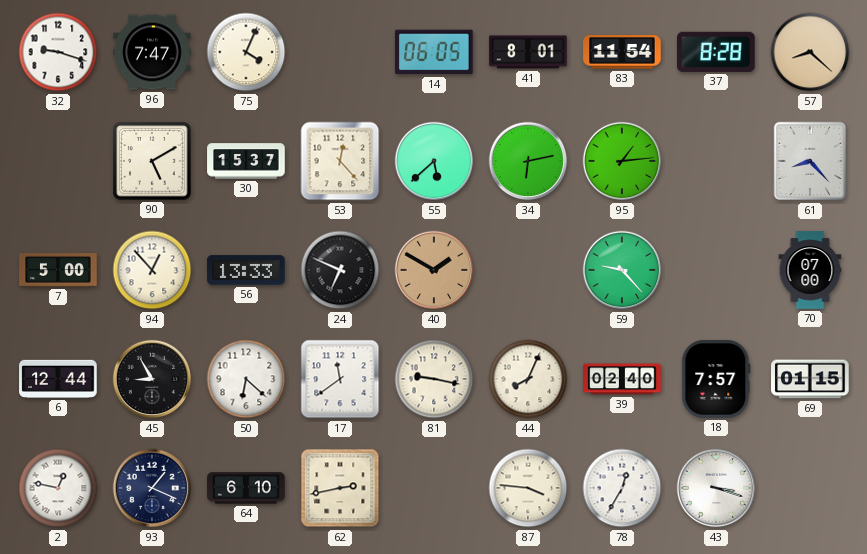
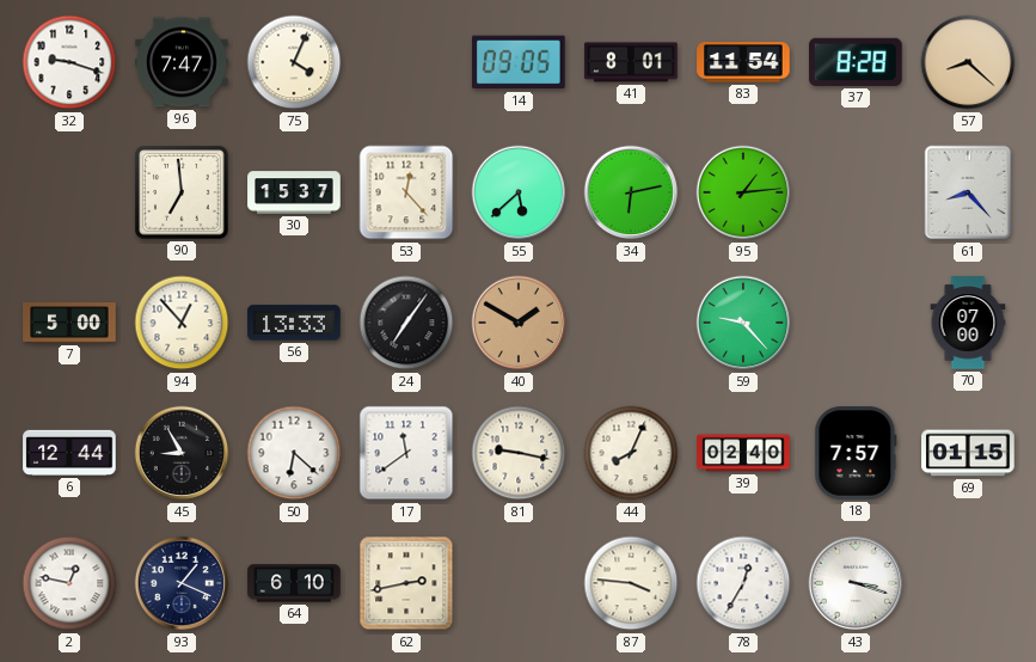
14: 06:05 -> 09:05
90: 5:10 -> 6:59
24: 6:49 -> 7:06
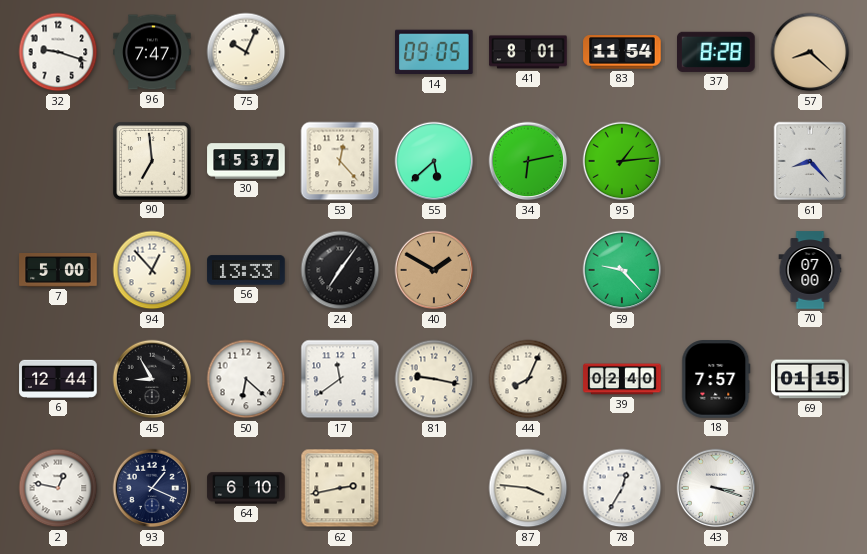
75: 4:04 -> 10:04
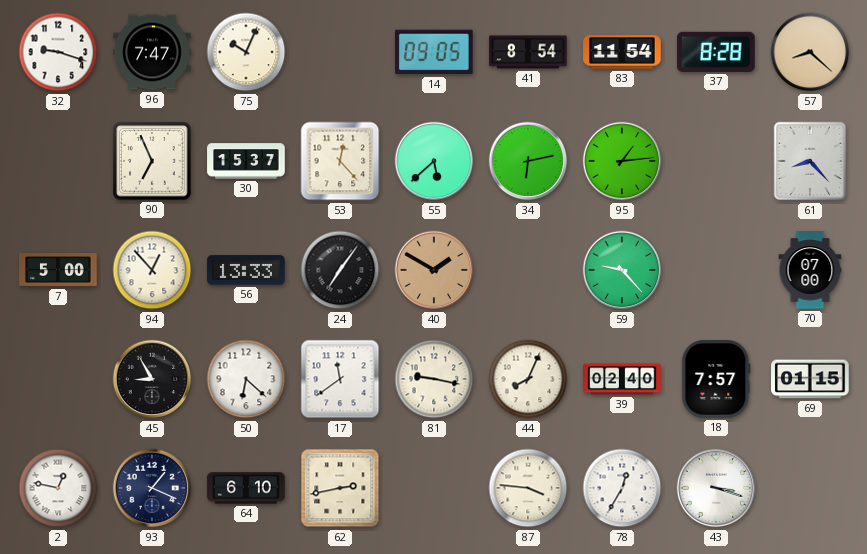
41: 8:01 -> 8:54
90: 6:59 -> 6:56
6: 12:44 -> none
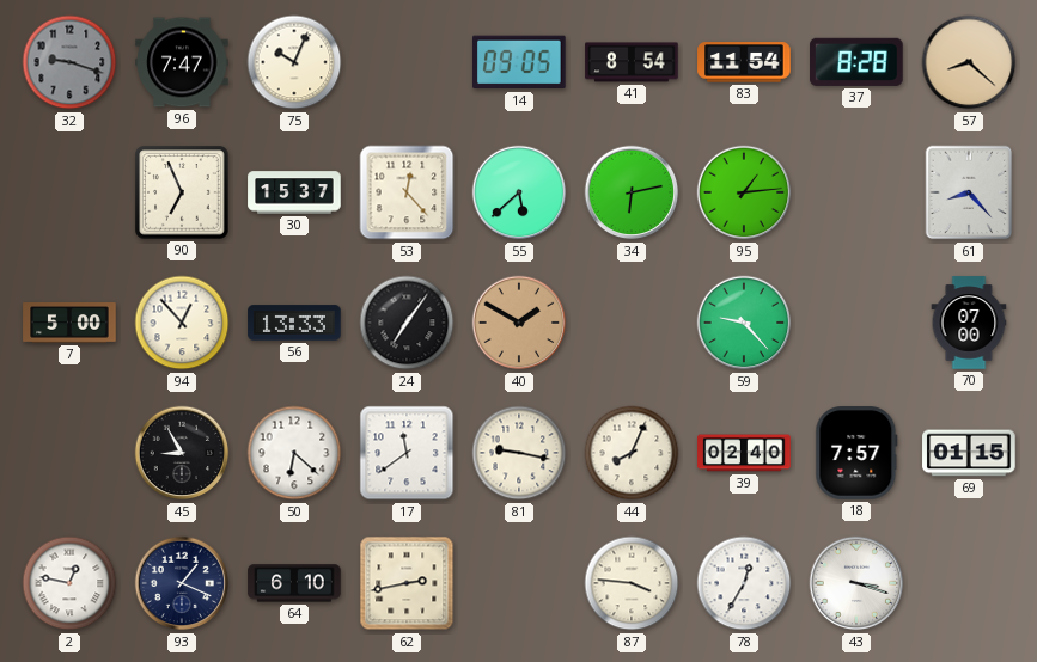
32 dial: white -> grey
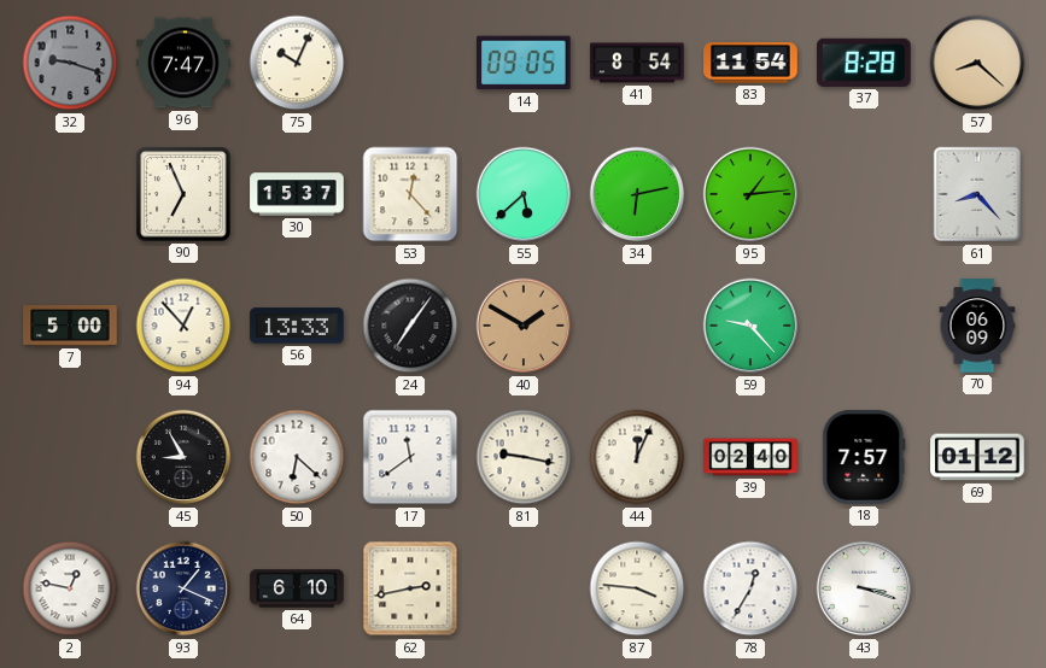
70: 07:00 -> 06:09
44: 8:04 -> 12:04
69: 01:15 -> 01:12
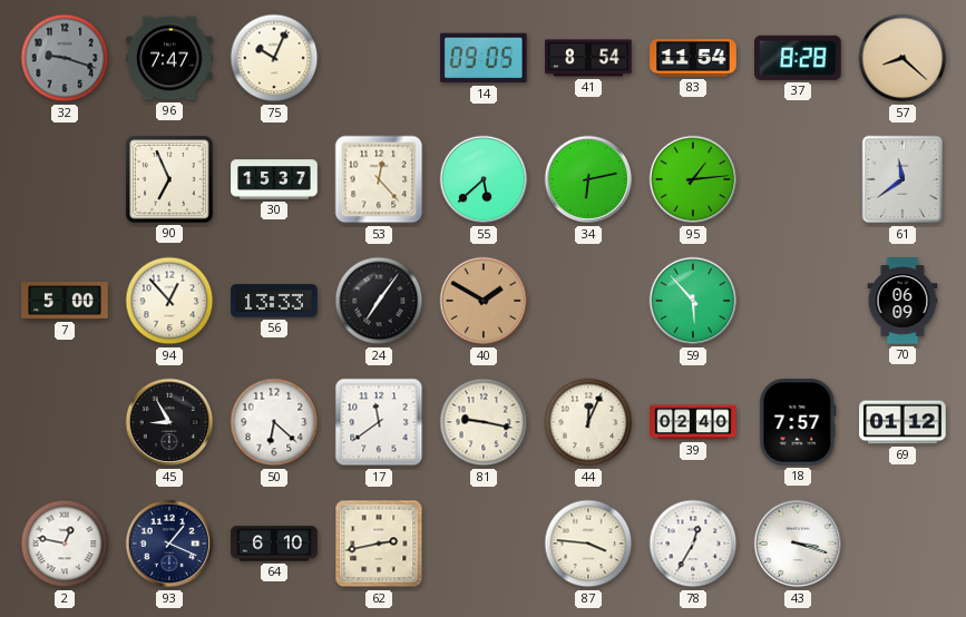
61: 8:23 -> 11:39
59: 9:23 -> 5:53
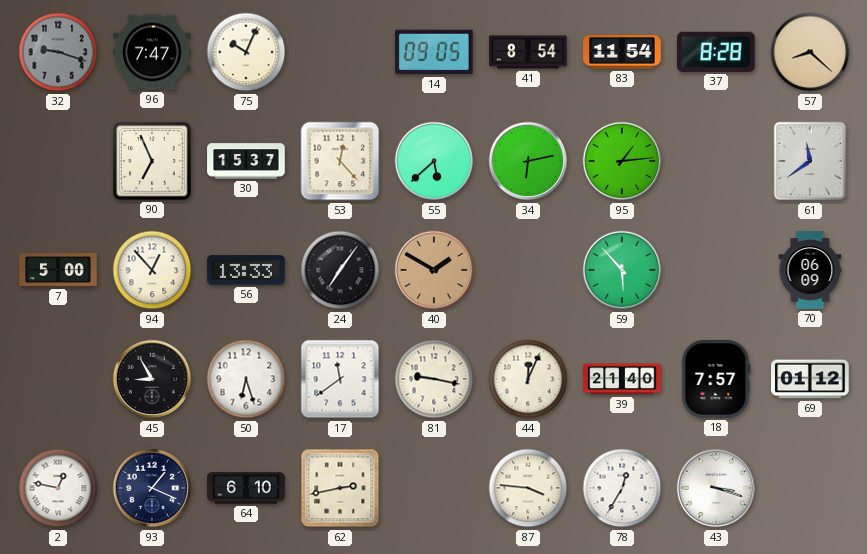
50: 6:22 -> 6:27
39: 02:40 -> 21:40
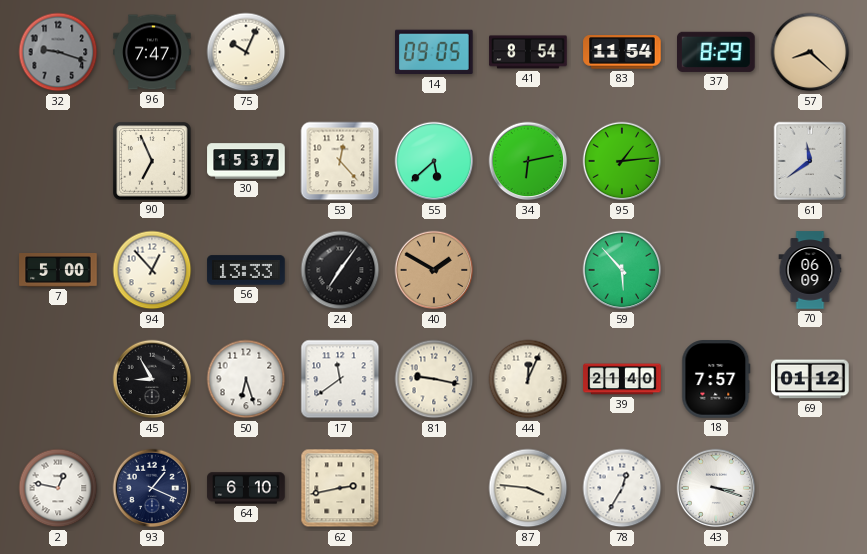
37: 8:28 -> 8:29
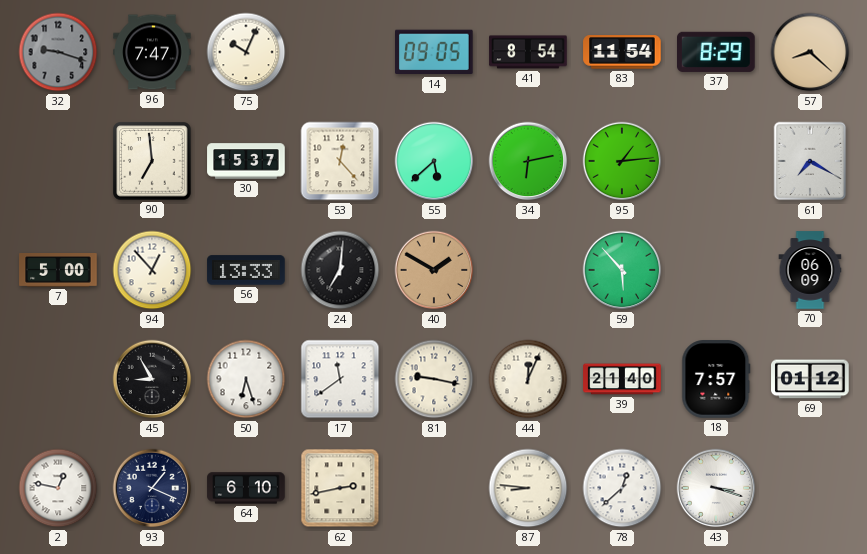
90: 6:56 -> 6:59
61: 11:39 -> 7:20
24: 7:06 -> 7:01
87: 3:46 -> 8:46
78: 12:35 -> 12:38
